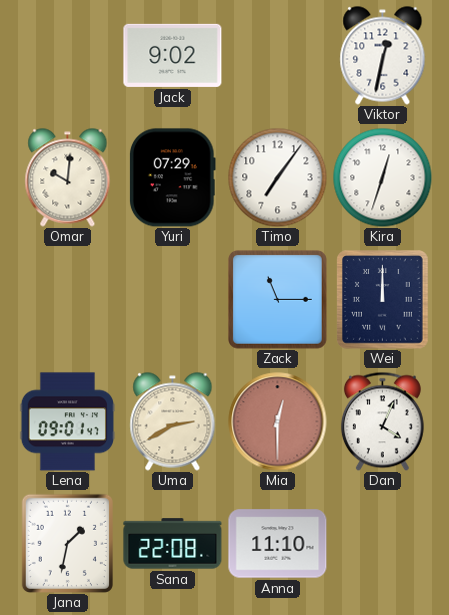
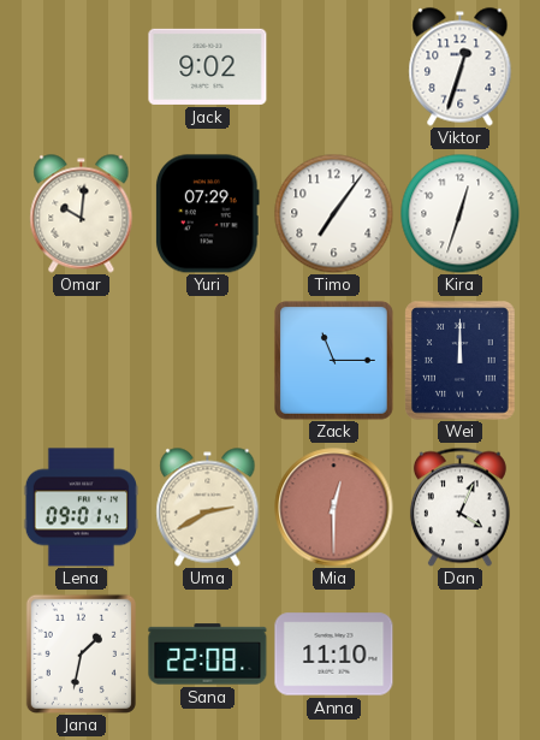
Viktor: 12:32 -> 12:33
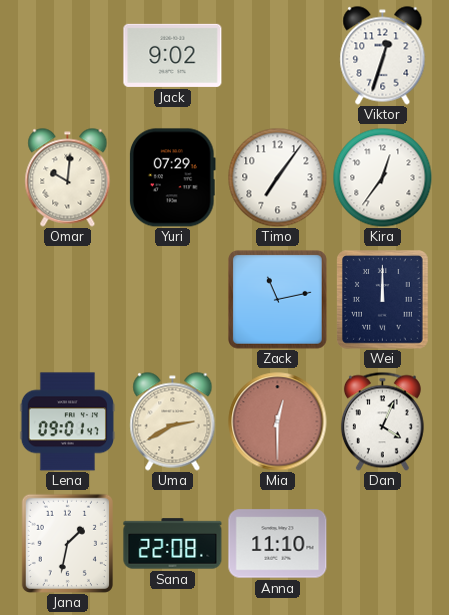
Kira: 12:33 -> 12:36
Zack: 11:15 -> 11:13
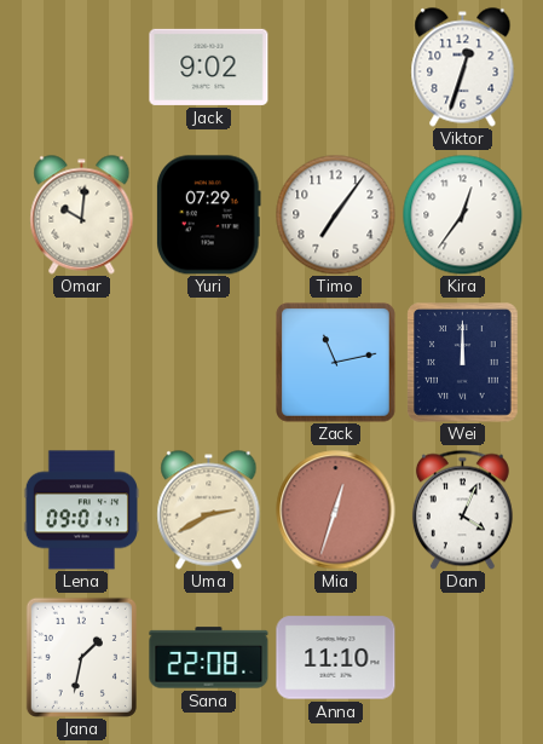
Mia: 12:30 -> 12:33
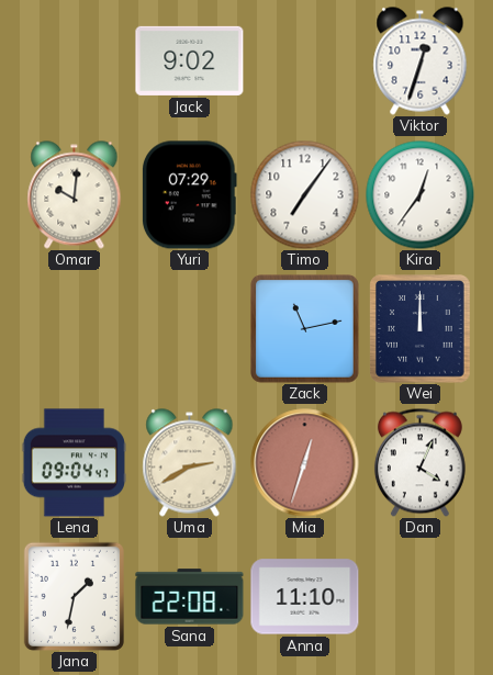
Lena: 09:01 -> 09:04
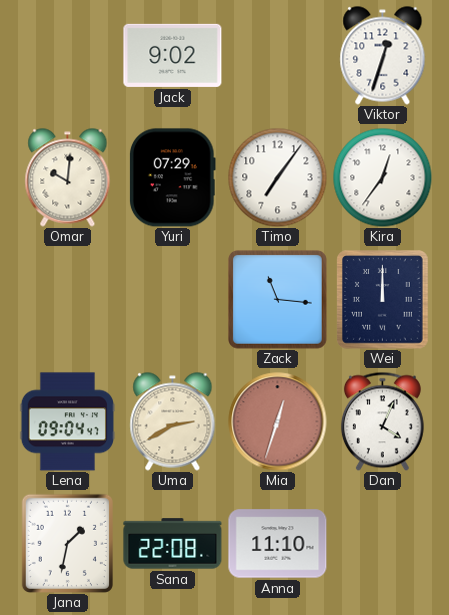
Zack: 11:13 -> 11:16
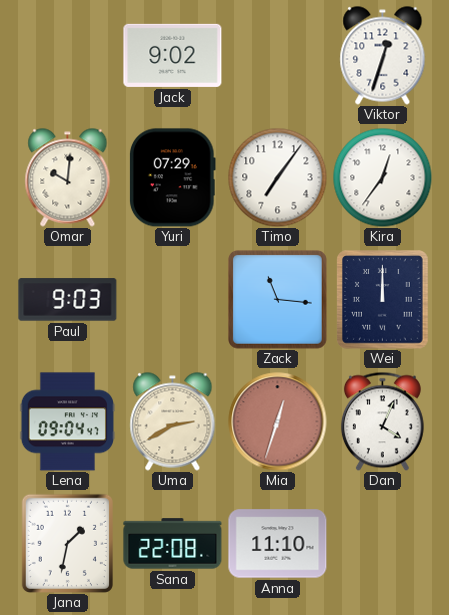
Paul: none -> 9:03
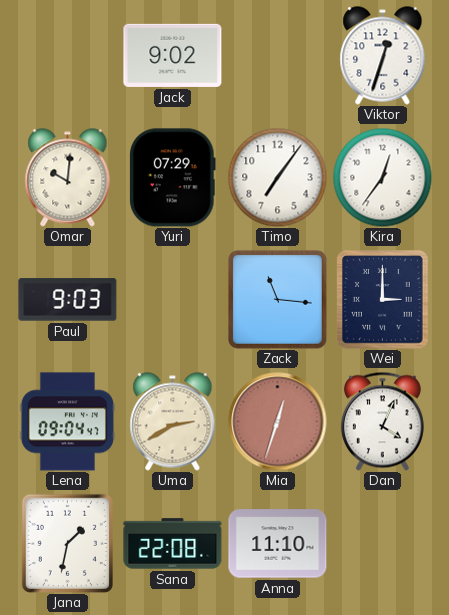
Wei: 12:00 -> 3:00
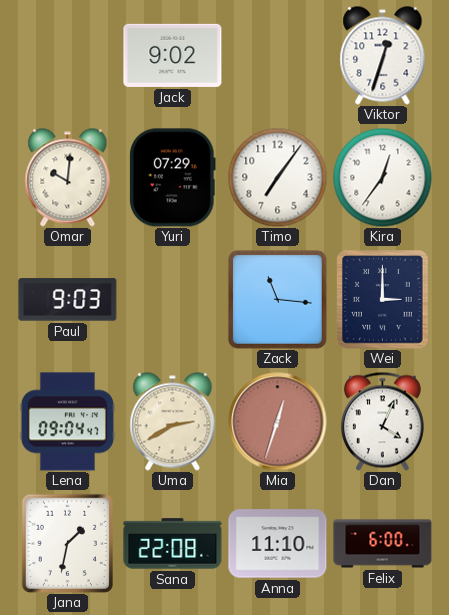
Felix: none -> 6:00
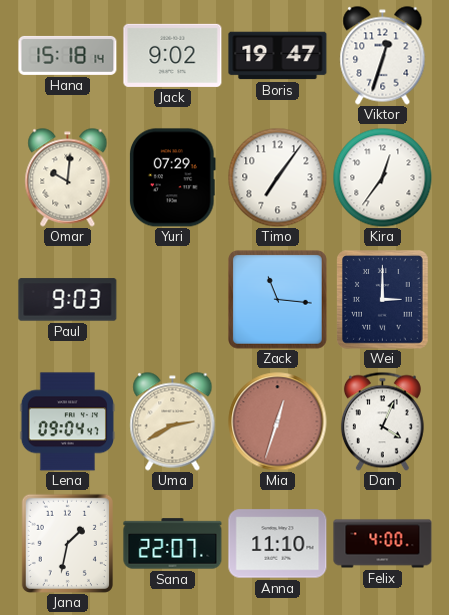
Hana: none -> 15:18
Boris: none -> 19:47
Sana: 22:08 -> 22:07
Felix: 6:00 -> 4:00
